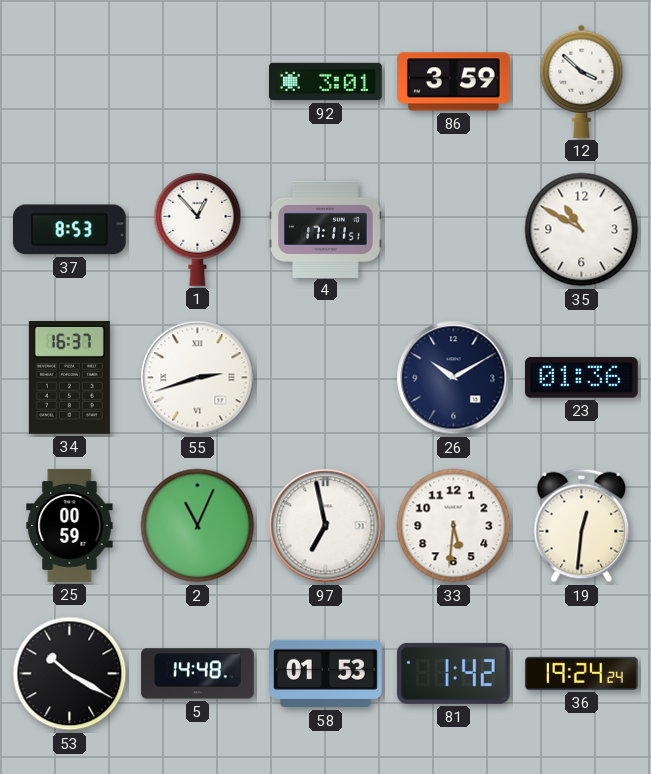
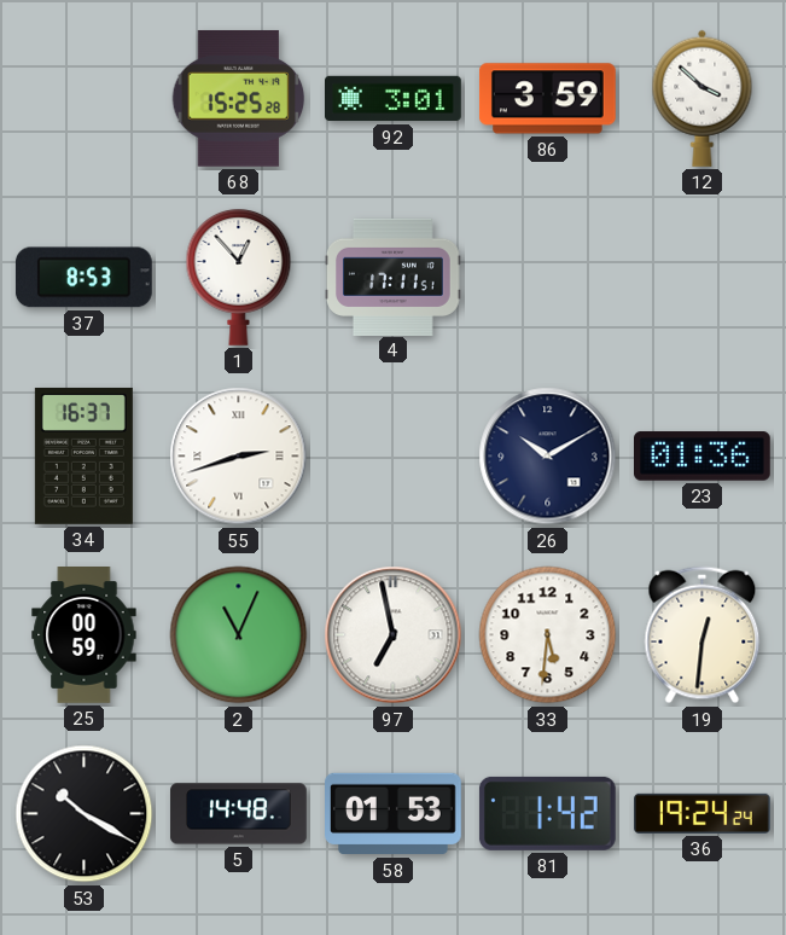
68: none -> 15:25
35: 10:50 -> none
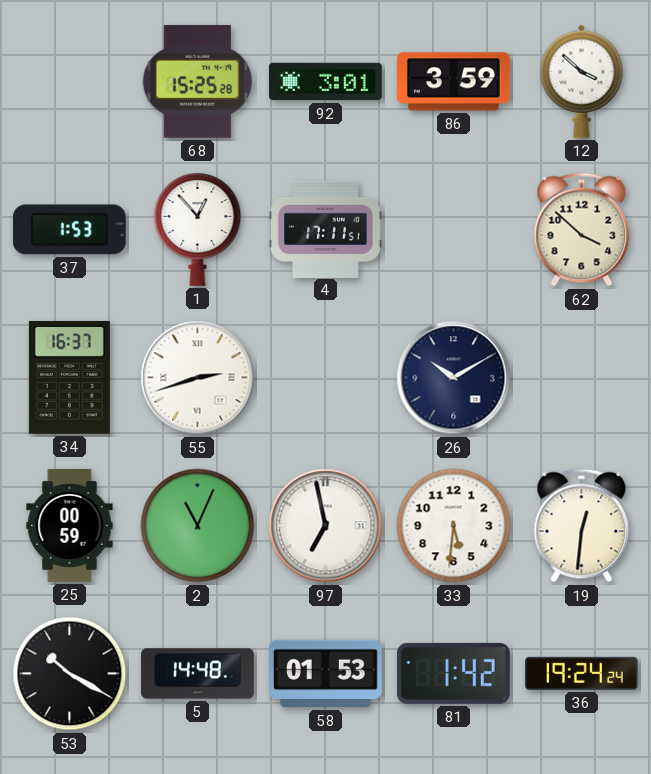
37: 8:53 -> 1:53
62: none -> 3:52
23: 01:36 -> none
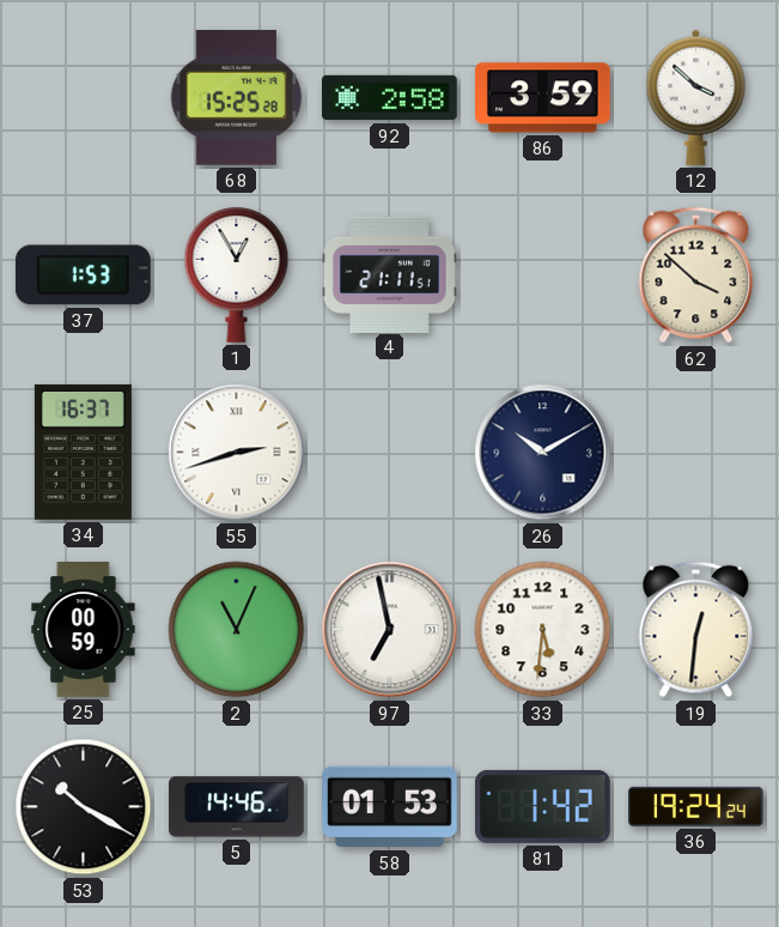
92: 3:01 -> 2:58
1: 12:53 -> 12:55
4: 17:11 -> 21:11
5: 14:48 -> 14:46
